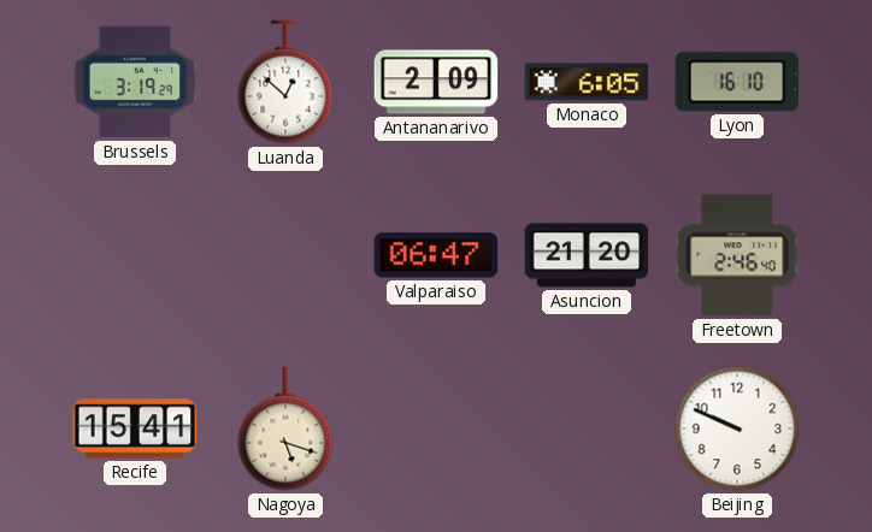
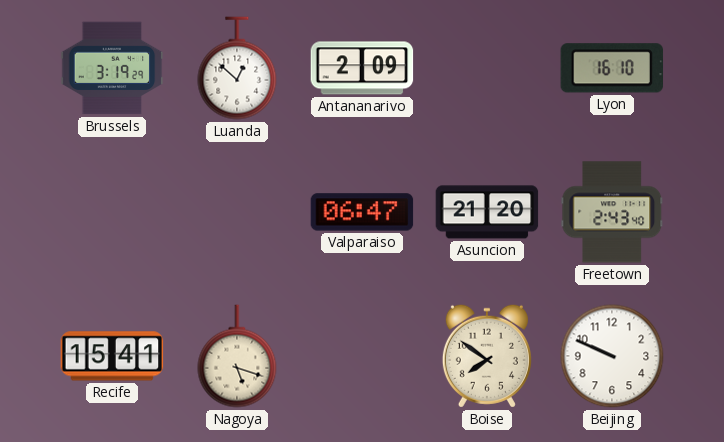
Monaco: 6:05 -> none
Freetown: 2:46 -> 2:43
Boise: none -> 7:51
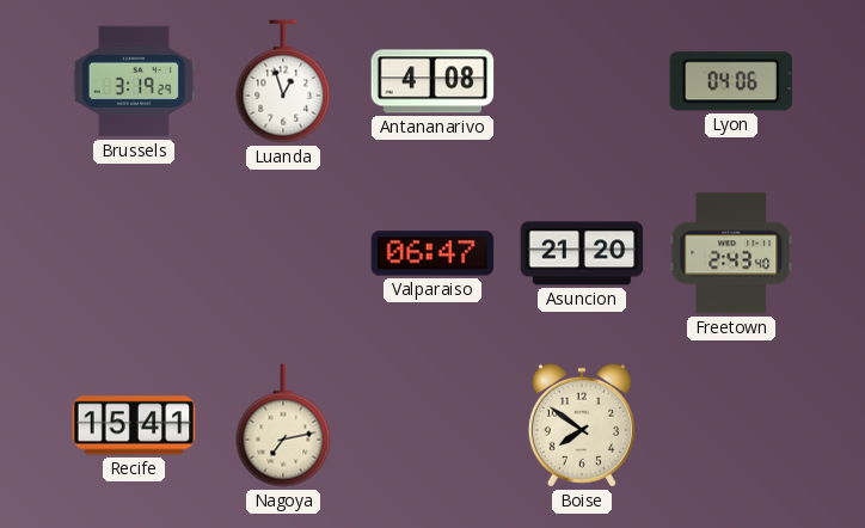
Luanda: 12:52 -> 12:57
Antananarivo: 2:09 -> 4:08
Lyon: 16:10 -> 04:06
Nagoya: 5:18 -> 7:13
Beijing: 9:49 -> none
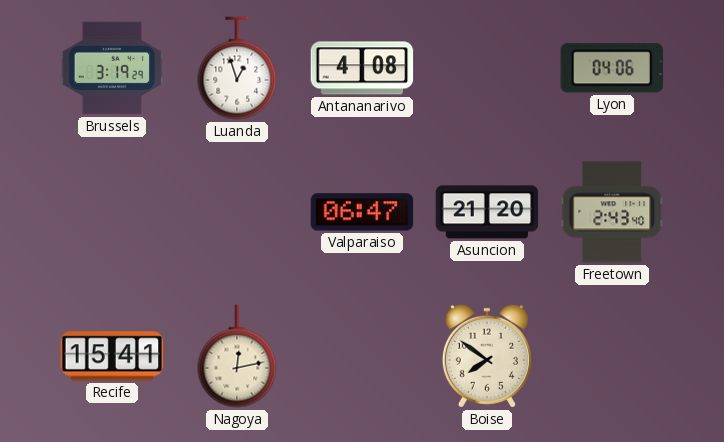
Nagoya: 7:13 -> 12:13
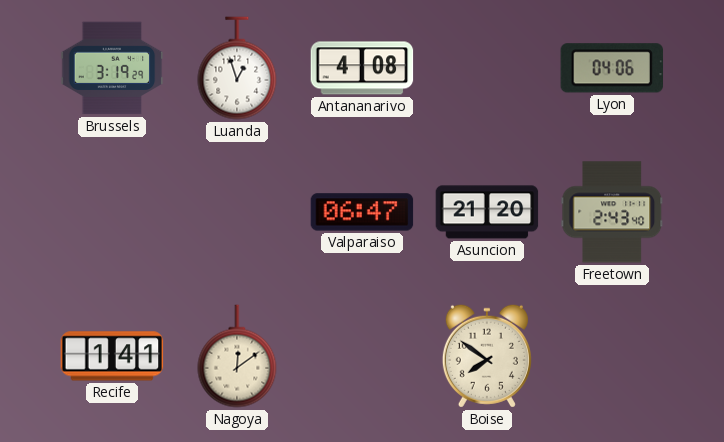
Recife: 15:41 -> 1:41
Nagoya: 12:13 -> 12:09
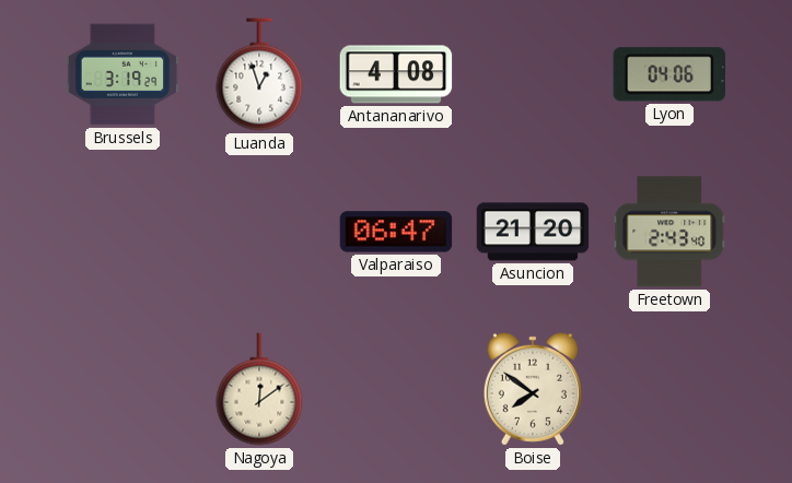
Recife: 1:41 -> none
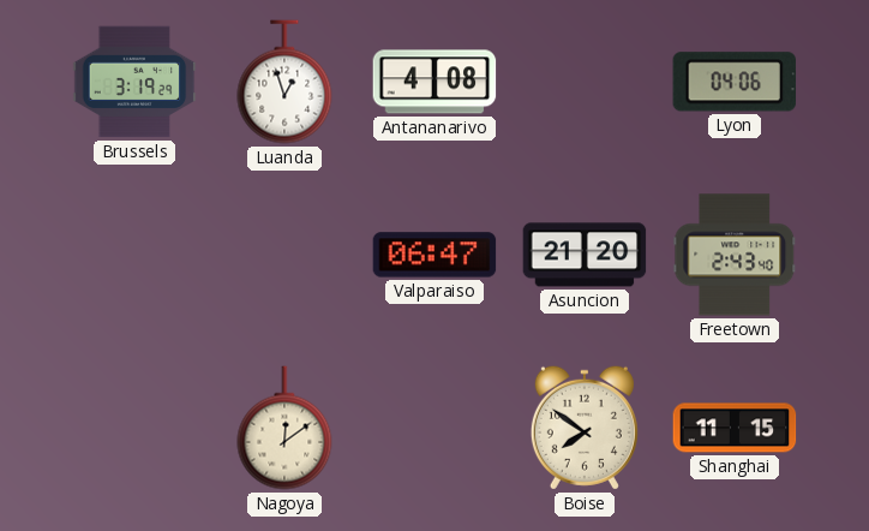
Shanghai: none -> 11:15
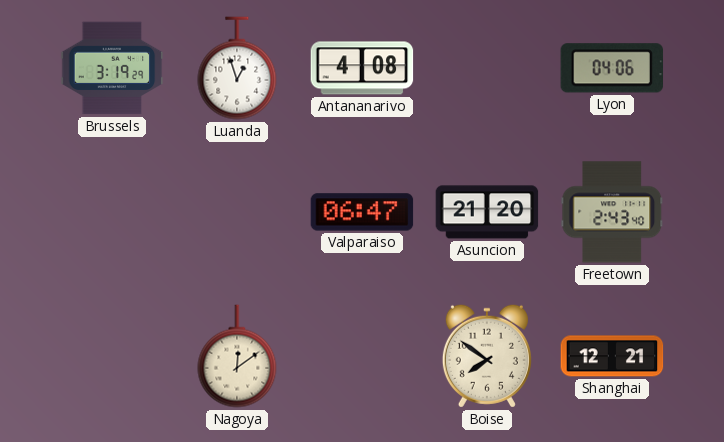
Shanghai: 11:15 -> 12:21
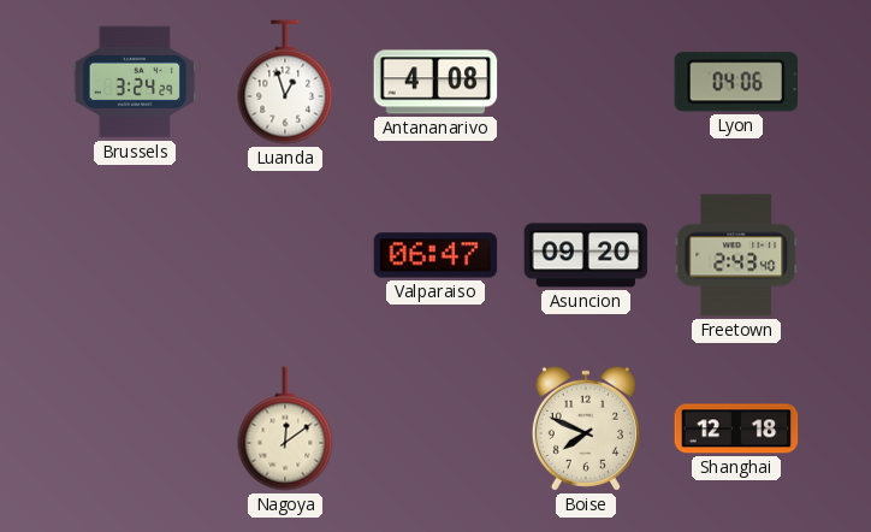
Brussels: 3:19 -> 3:24
Asuncion: 21:20 -> 09:20
Boise: 7:51 -> 7:49
Shanghai: 12:21 -> 12:18
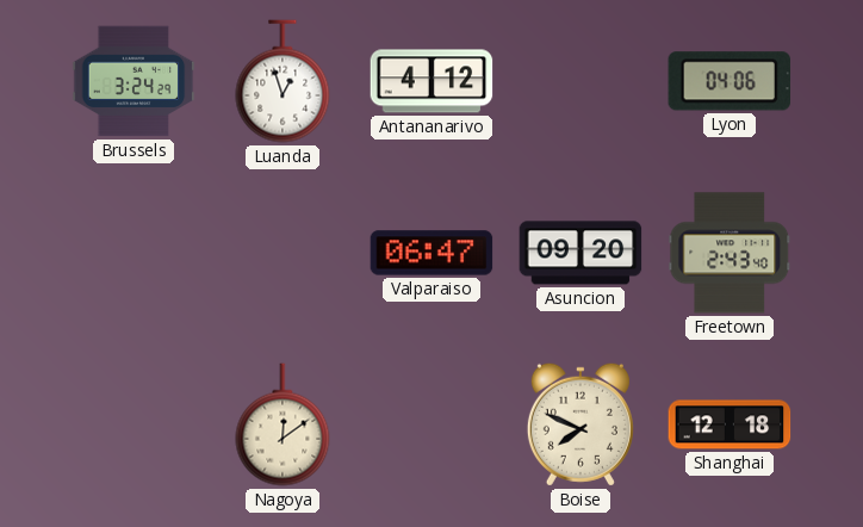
Antananarivo: 4:08 -> 4:12
